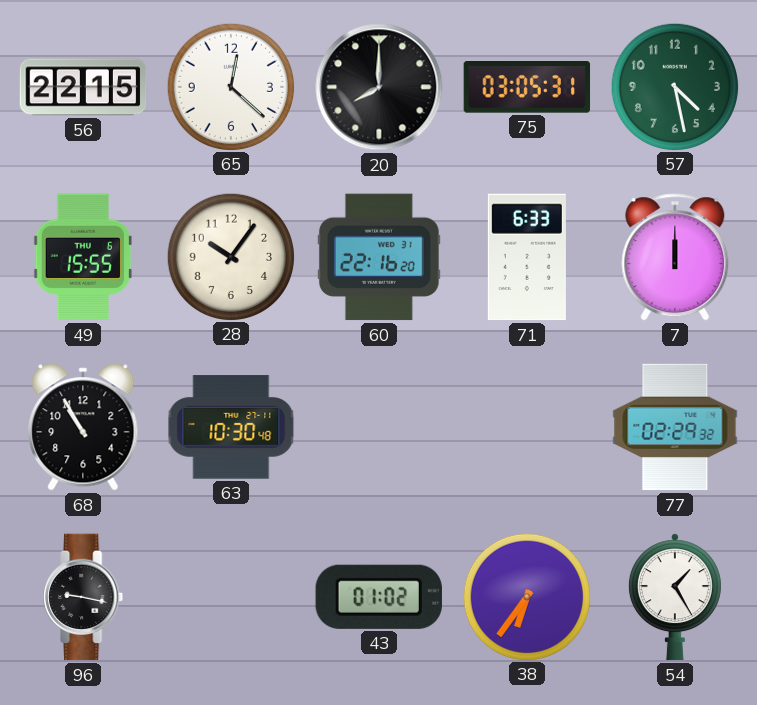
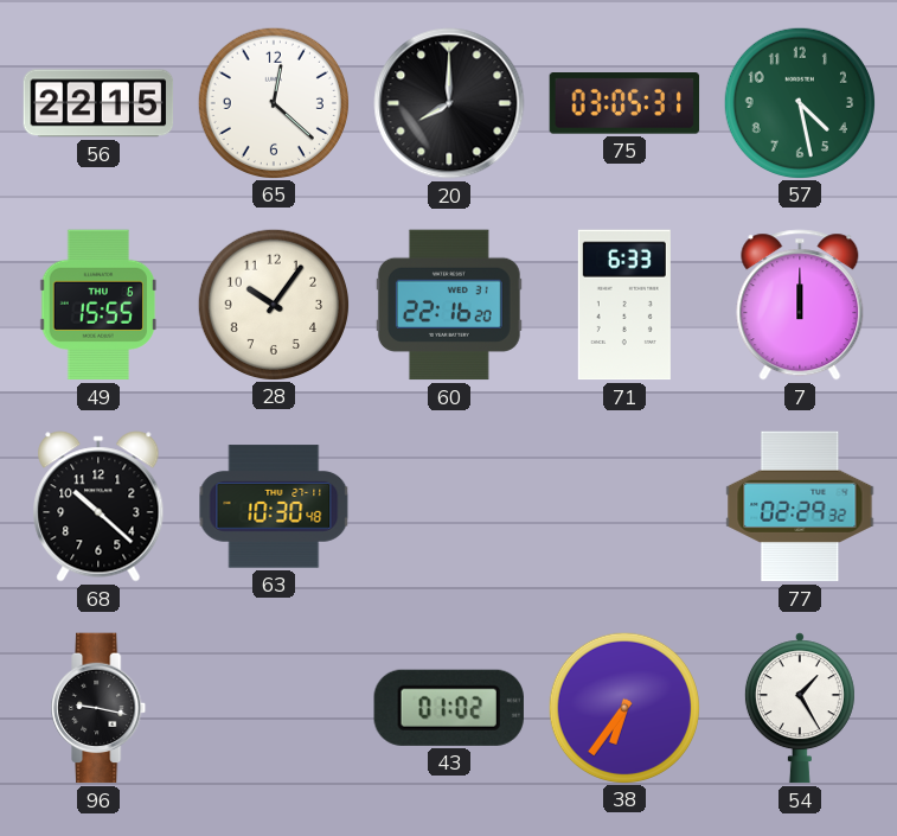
68: 10:55 -> 10:22
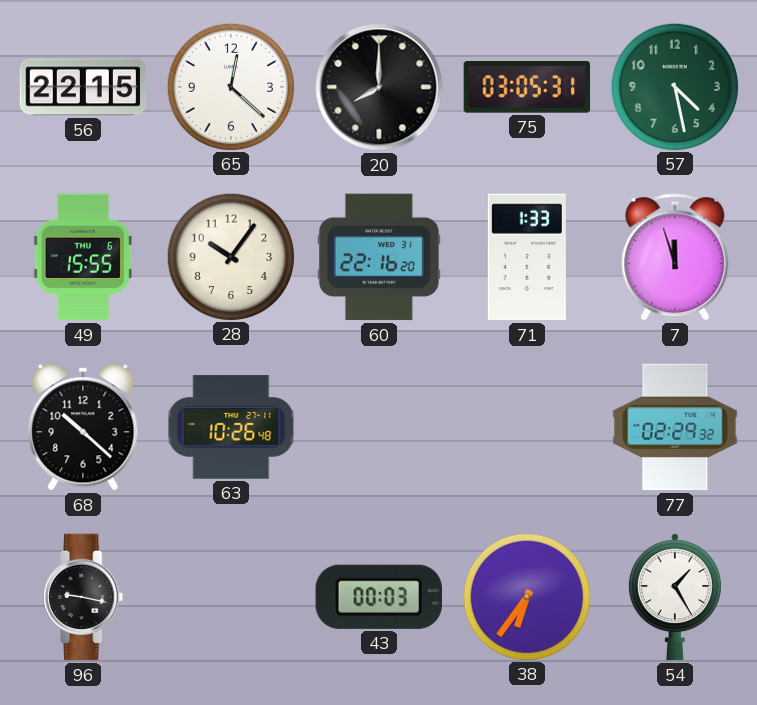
71: 6:33 -> 1:33
7: 12:00 -> 11:57
63: 10:30 -> 10:26
43: 01:02 -> 00:03
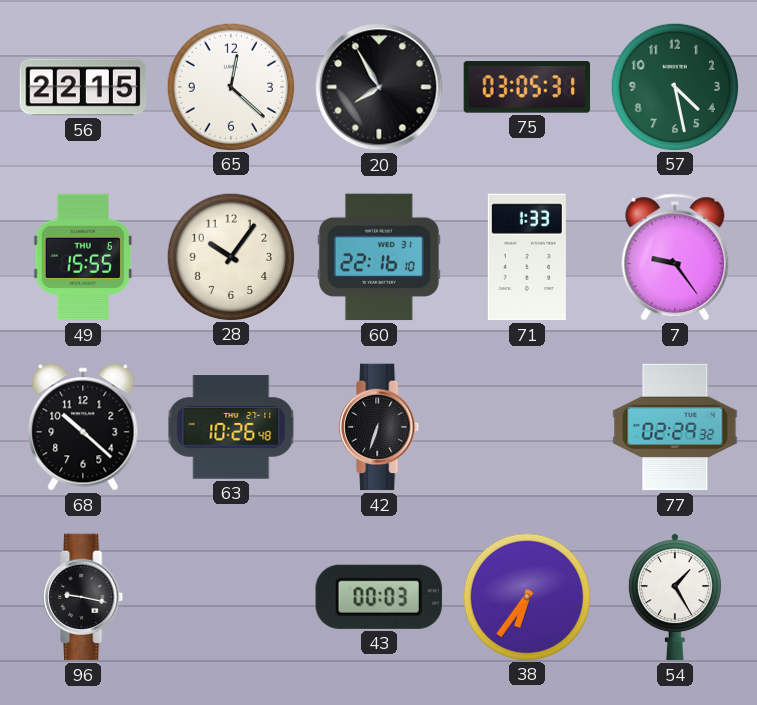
20: 8:00 -> 7:55
60: 22:16:20 -> 22:16:10
7: 11:57 -> 9:24
42: none -> 6:33
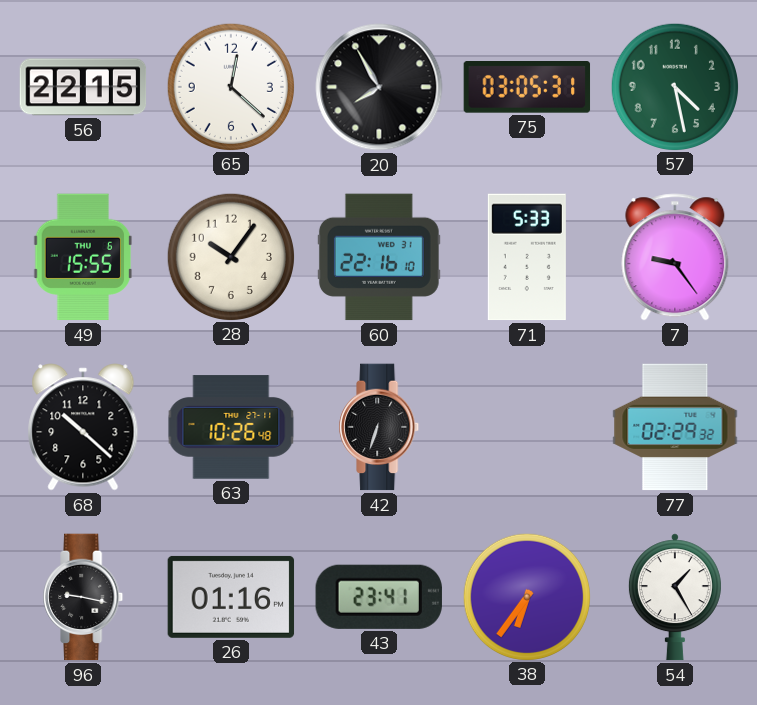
71: 1:33 -> 5:33
26: none -> 01:16
43: 00:03 -> 23:41
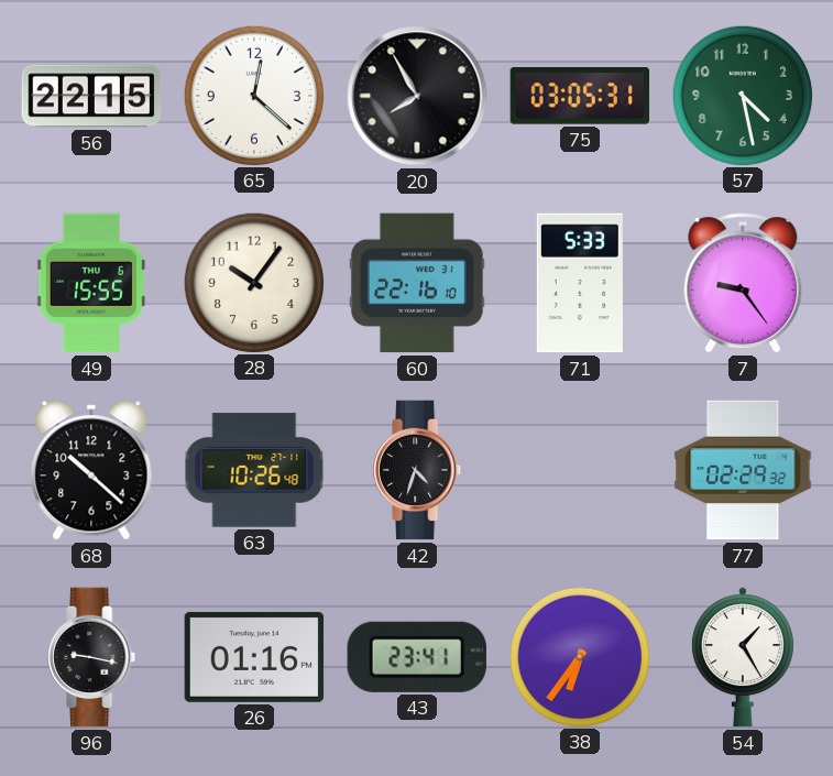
42: 6:33 -> 4:33
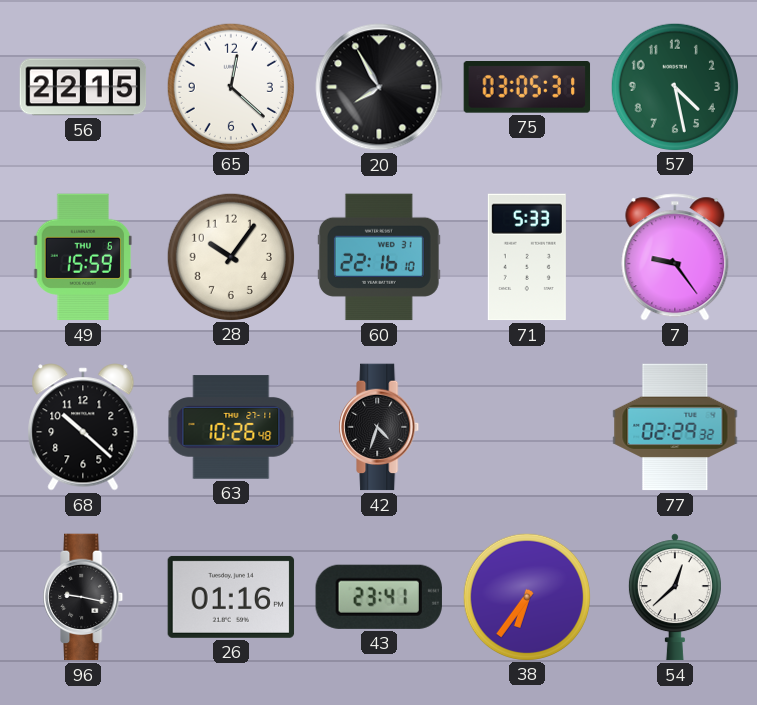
49: 15:55 -> 15:59
54: 1:25 -> 12:38
